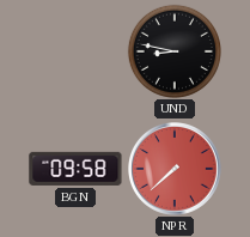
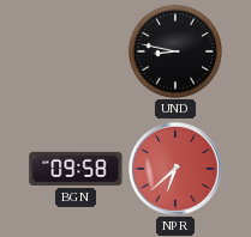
NPR: 7:38 -> 6:38
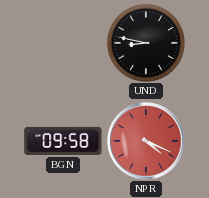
NPR: 6:38 -> 4:19
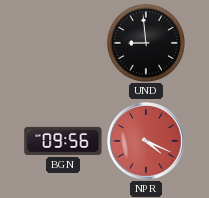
UND: 8:47 -> 8:59
BGN: 09:58 -> 09:56
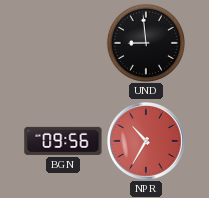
NPR: 4:19 -> 10:35
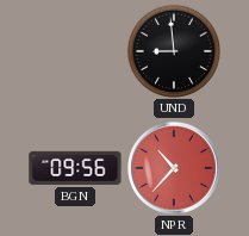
NPR: 10:35 -> 10:37
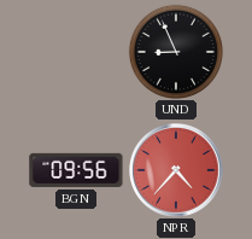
UND: 8:59 -> 8:56
NPR: 10:37 -> 4:37
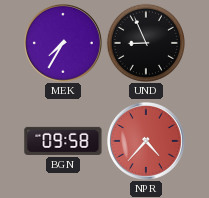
MEK: none -> 7:35
BGN: 09:56 -> 09:58
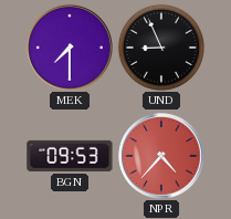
MEK: 7:35 -> 7:30
BGN: 09:58 -> 09:53
